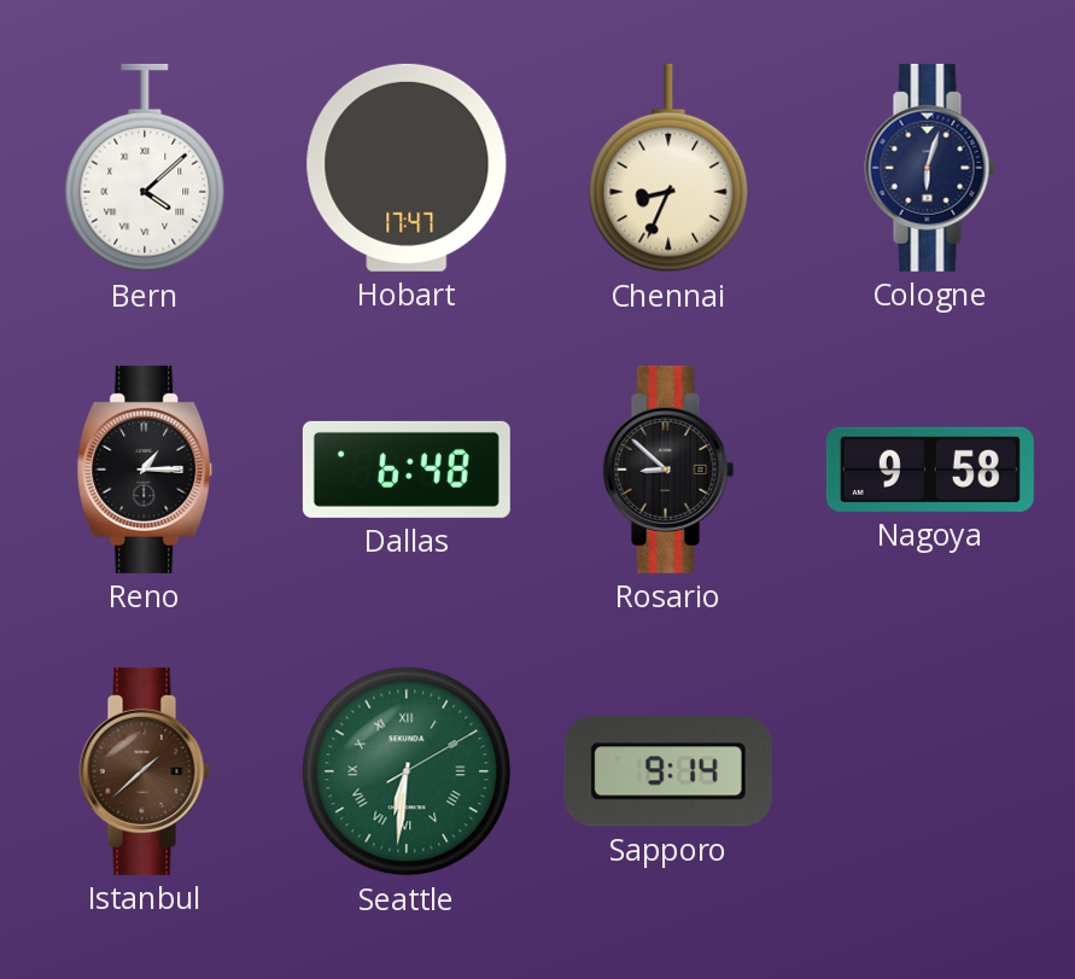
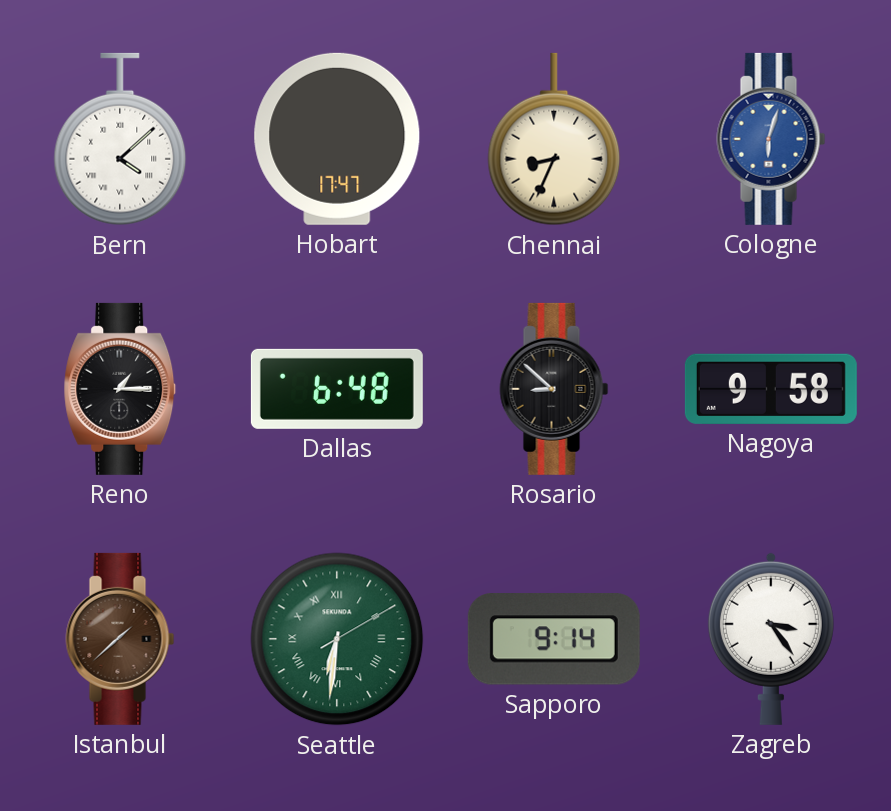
Cologne dial: navy -> blue
Zagreb: none -> 3:24
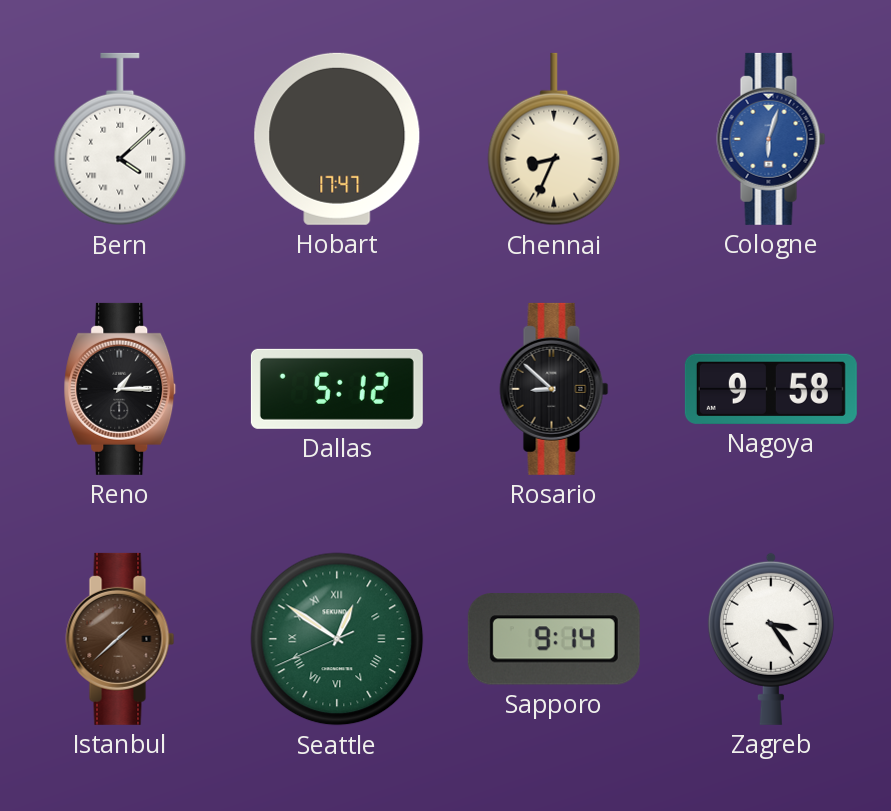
Dallas: 6:48 -> 5:12
Seattle: 6:31 -> 12:50
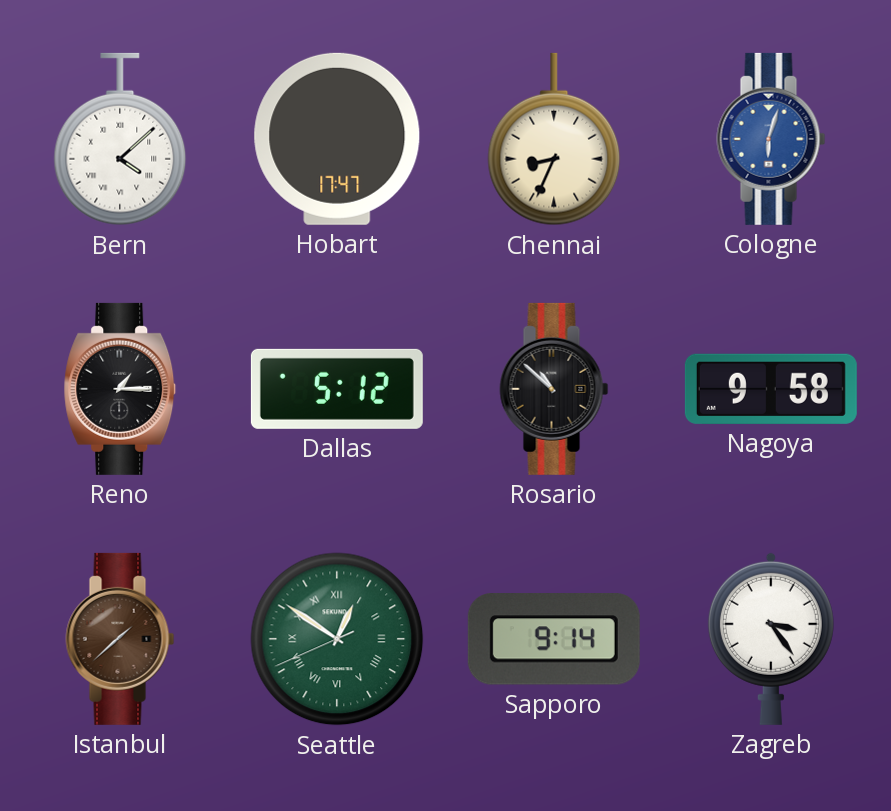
Rosario: 8:52 -> 10:52
